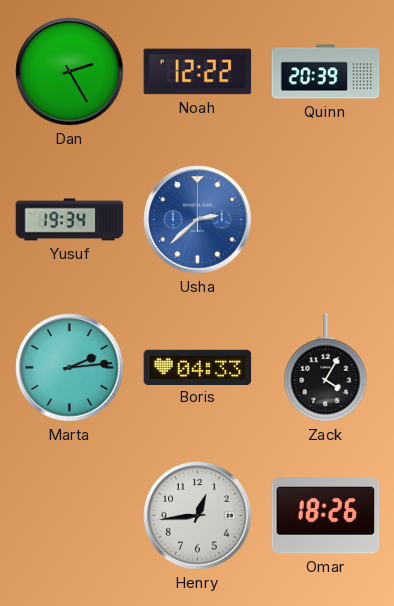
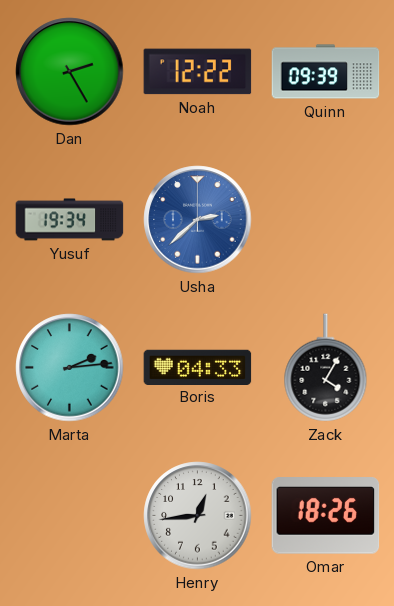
Quinn: 20:39 -> 09:39
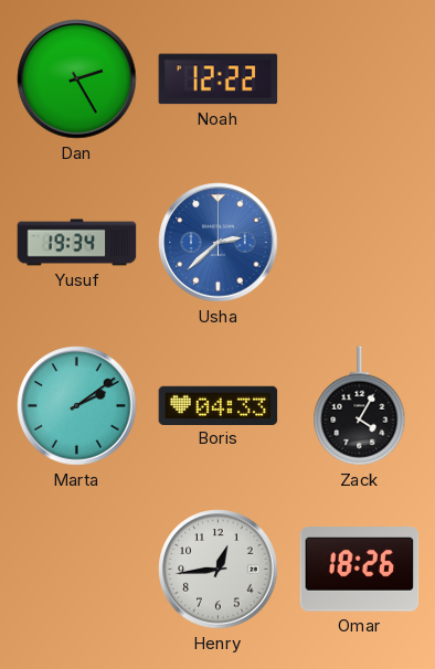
Quinn: 09:39 -> none
Marta: 2:14 -> 2:09
